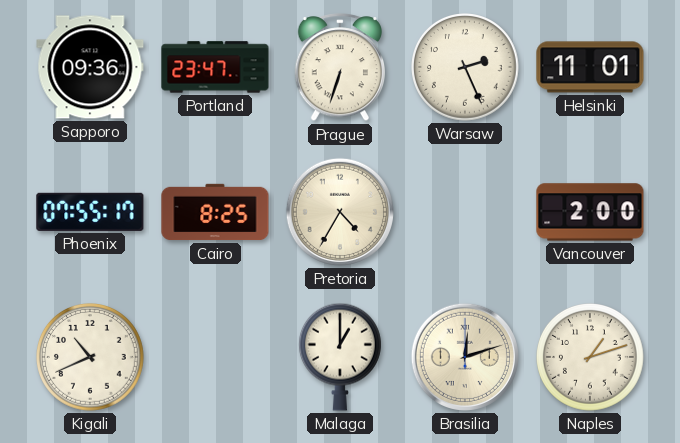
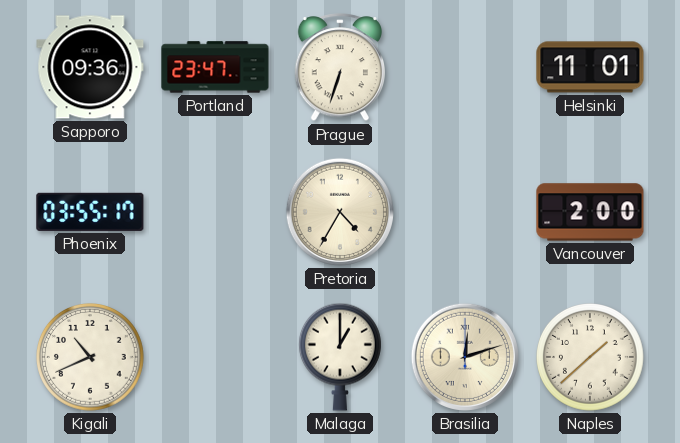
Warsaw: 2:26 -> none
Phoenix: 07:55 -> 03:55
Cairo: 8:25 -> none
Naples: 1:12 -> 1:38
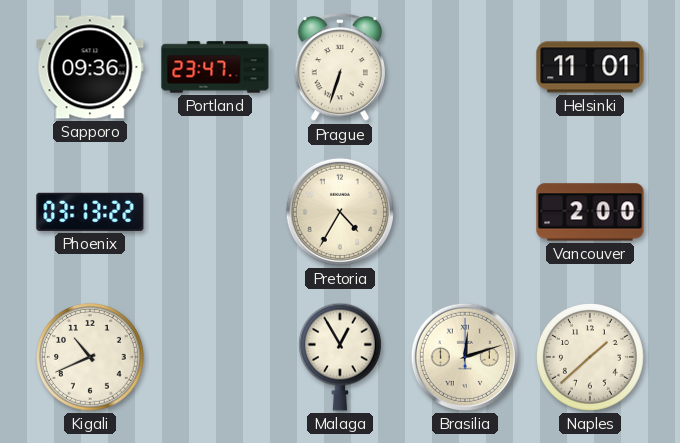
Phoenix: 03:55 -> 03:13
Malaga: 1:00 -> 12:55
